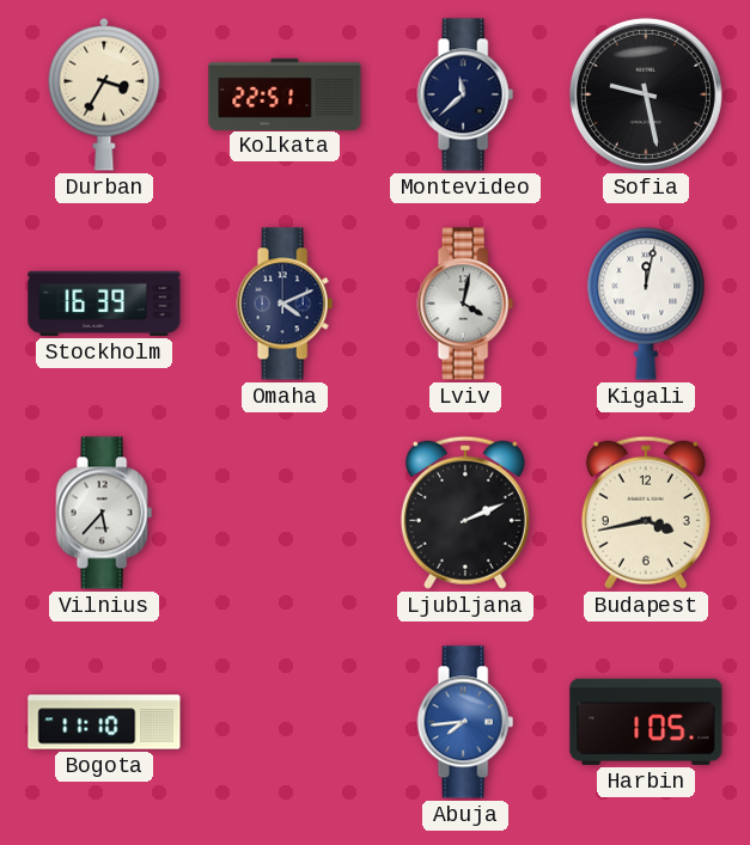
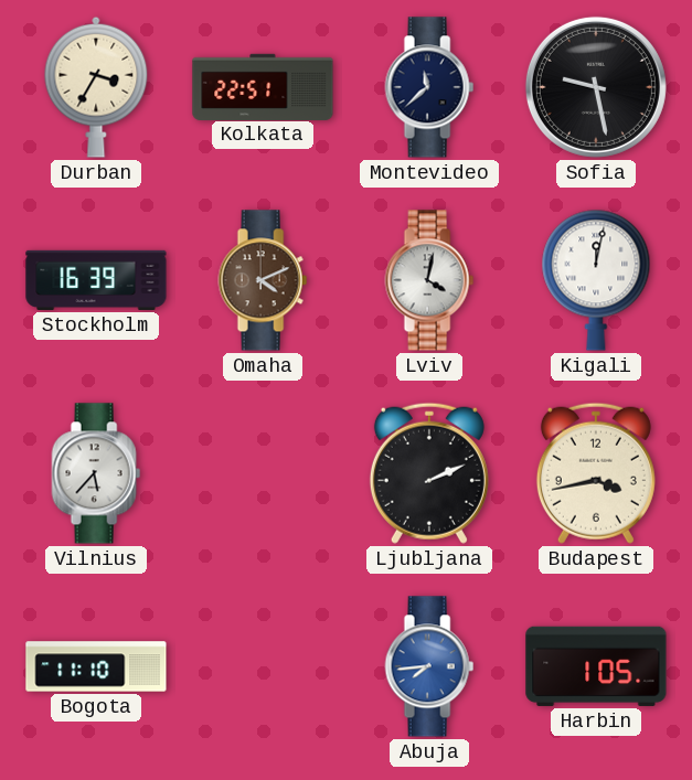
Omaha dial: navy -> brown
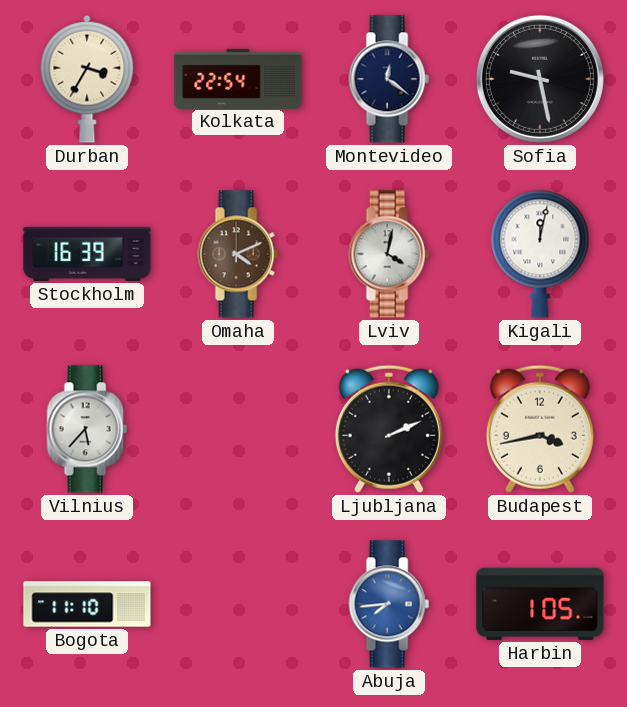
Kolkata: 22:51 -> 22:54
Montevideo: 11:38 -> 12:21
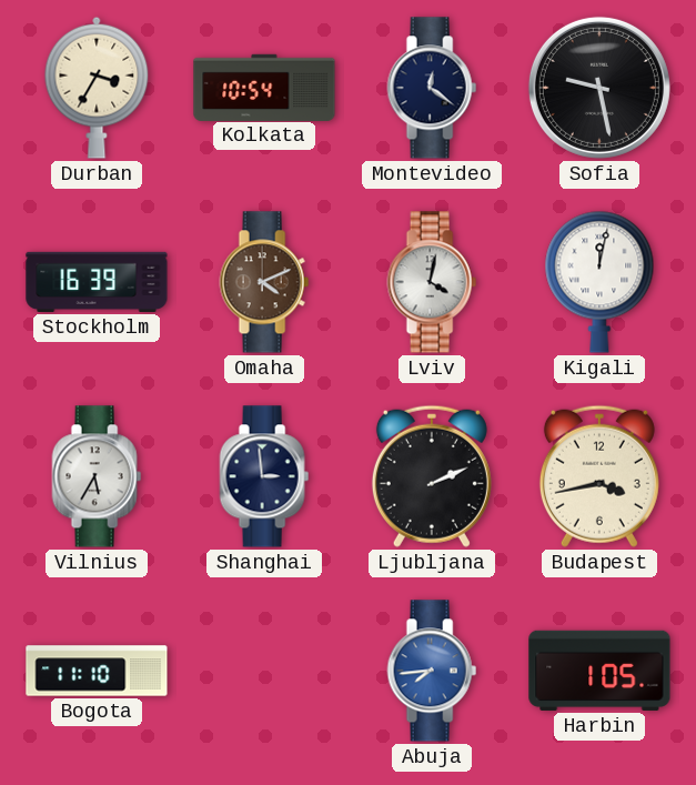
Kolkata: 22:54 -> 10:54
Vilnius: 5:37 -> 5:35
Shanghai: none -> 2:59
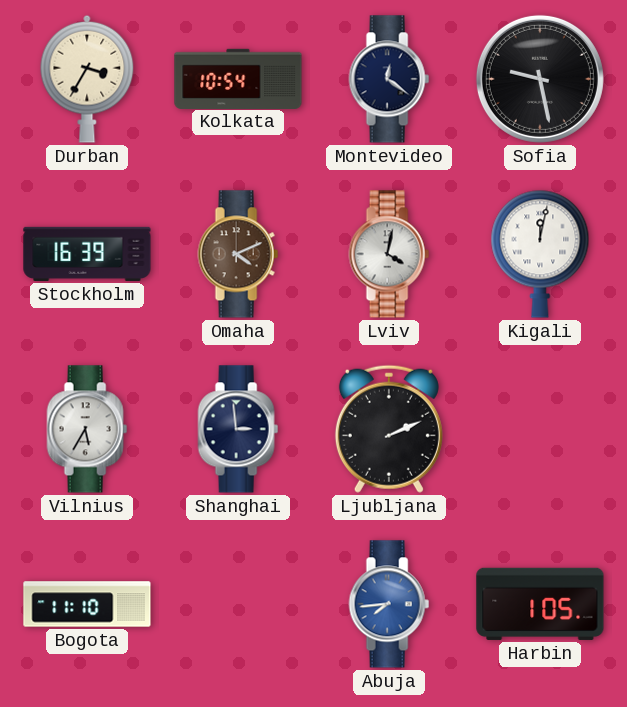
Budapest: 3:43 -> none
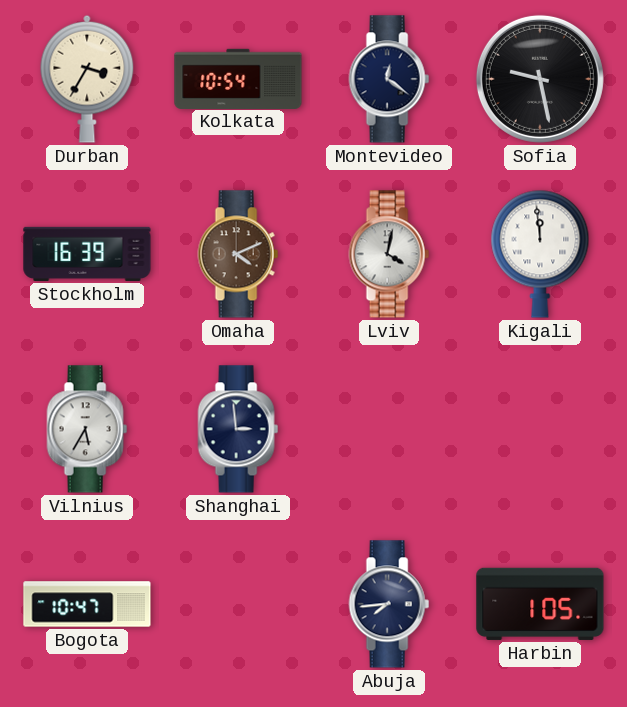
Kigali: 12:02 -> 11:59
Ljubljana: 2:11 -> none
Bogota: 11:10 -> 10:47
Abuja dial: blue -> navy
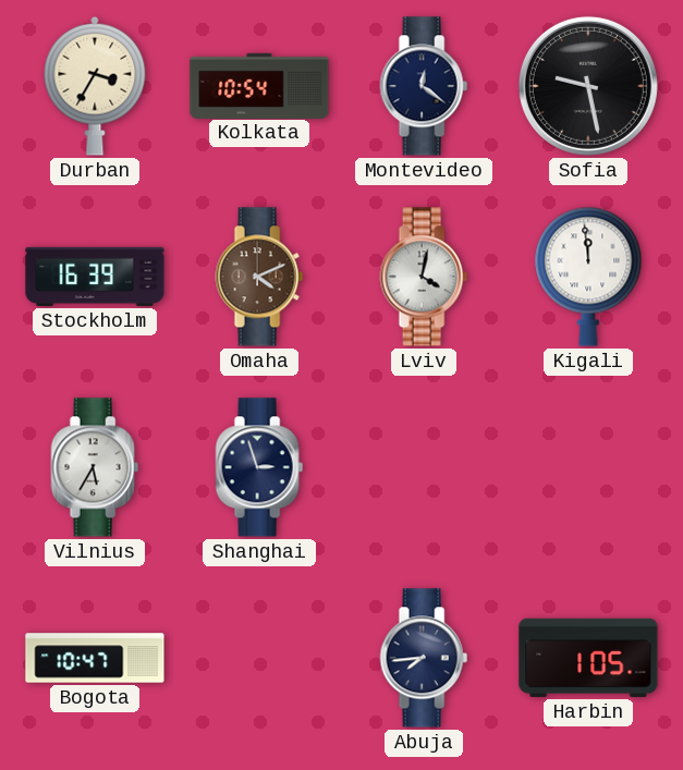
Shanghai: 2:59 -> 2:57
